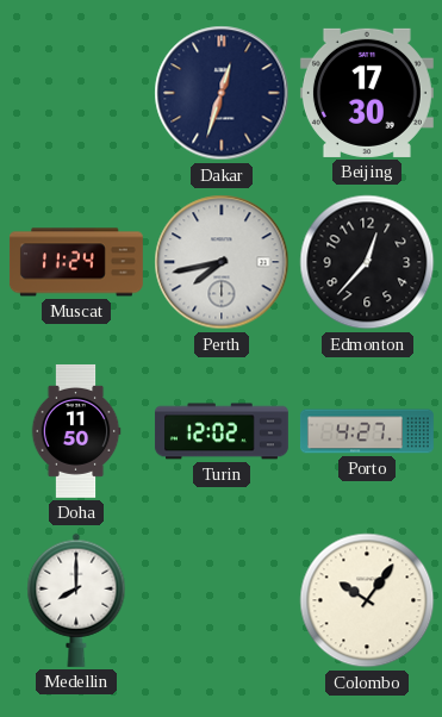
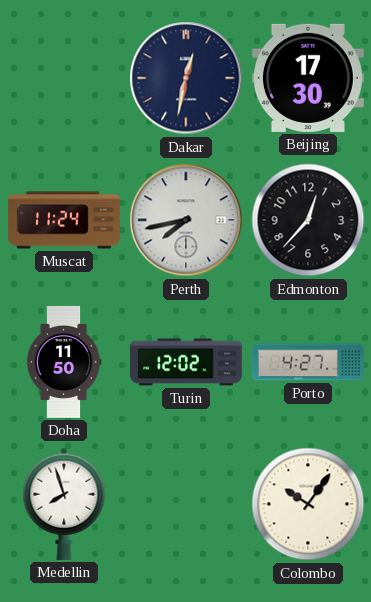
Dakar: 12:33 -> 12:32
Medellin: 8:00 -> 7:57
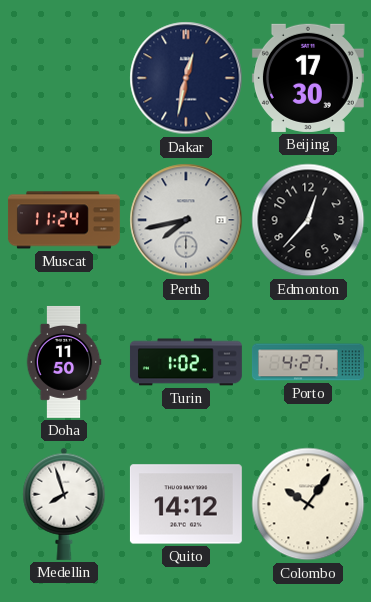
Turin: 12:02 -> 1:02
Quito: none -> 14:12
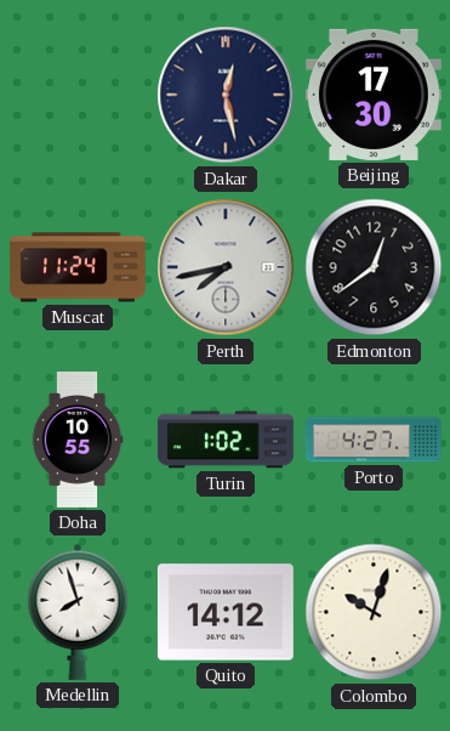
Dakar: 12:32 -> 12:28
Edmonton: 12:37 -> 12:39
Doha: 11:50 -> 10:55
Colombo: 10:06 -> 10:03
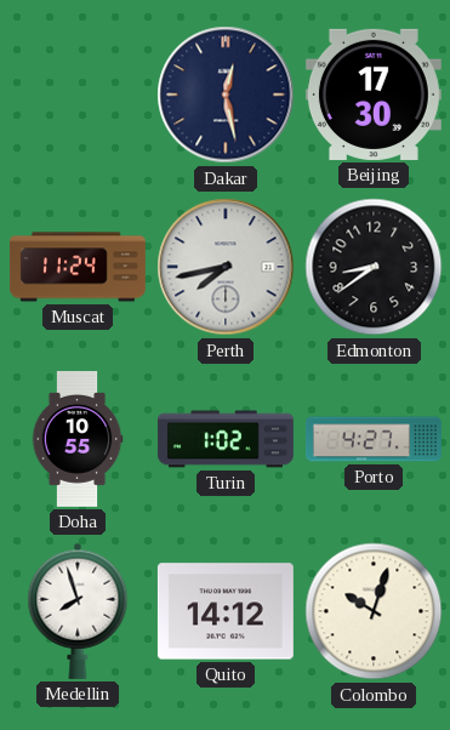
Edmonton: 12:39 -> 8:39
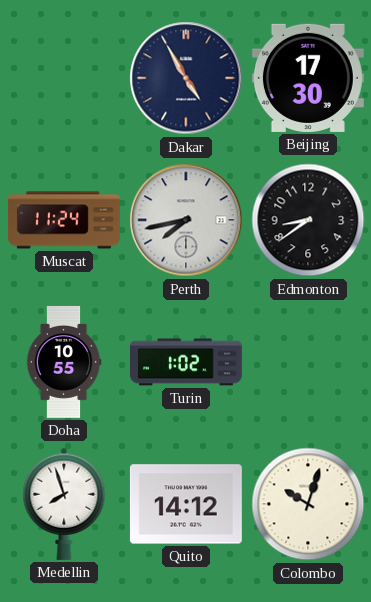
Dakar: 12:28 -> 4:55
Porto: 4:27 -> none
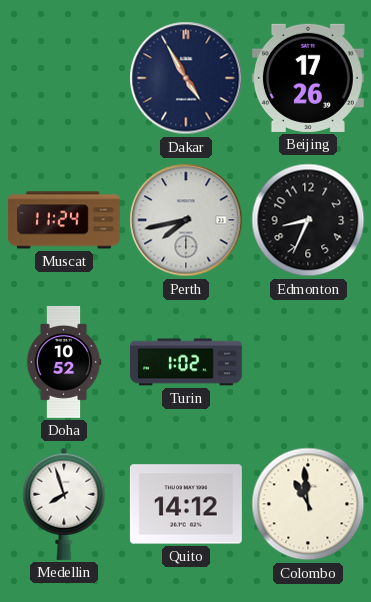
Beijing: 17:30 -> 17:26
Edmonton: 8:39 -> 8:34
Doha: 10:55 -> 10:52
Colombo: 10:03 -> 10:59
